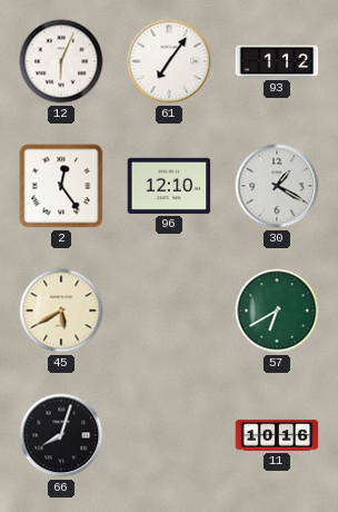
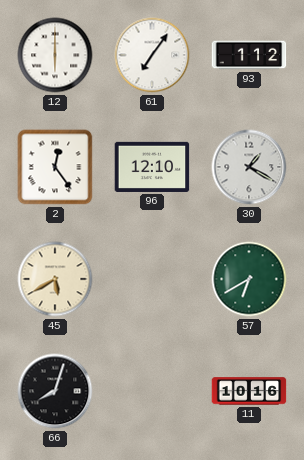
12: 6:04 -> 6:00
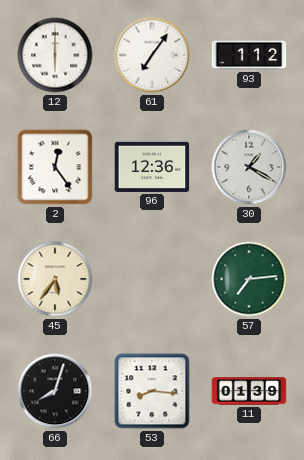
96: 12:10 -> 12:36
45: 5:40 -> 5:36
57: 6:40 -> 7:14
53: none -> 8:16
11: 10:16 -> 01:39
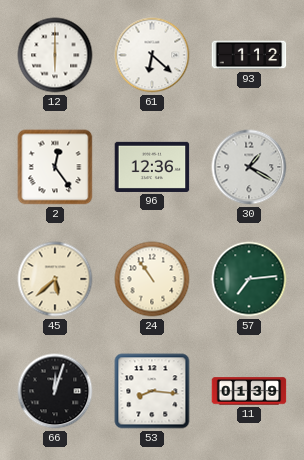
61: 7:06 -> 6:22
45: 5:36 -> 5:38
24: none -> 10:54
66: 8:03 -> 12:03
